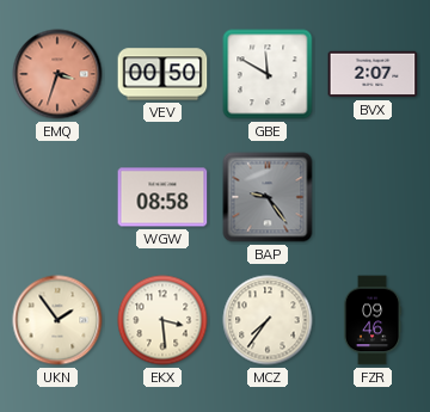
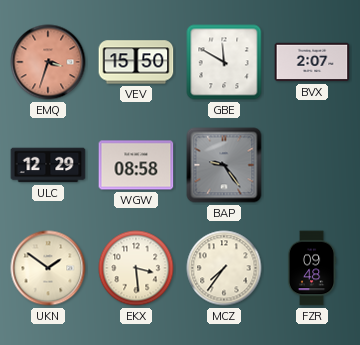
VEV: 00:50 -> 15:50
ULC: none -> 12:29
UKN: 1:54 -> 1:51
FZR: 09:46 -> 09:48
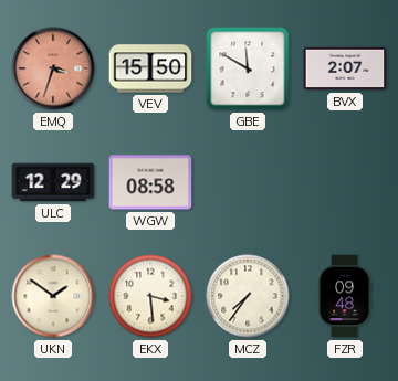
BAP: 9:24 -> none
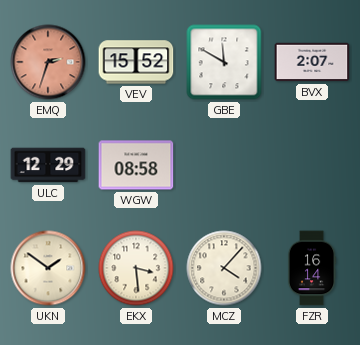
EMQ: 3:33 -> 2:33
VEV: 15:50 -> 15:52
MCZ: 7:36 -> 4:07
FZR: 09:48 -> 16:14
